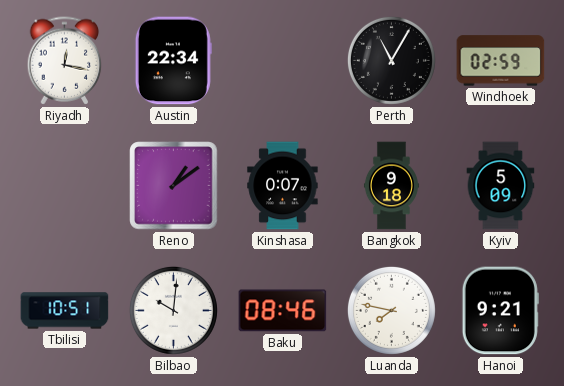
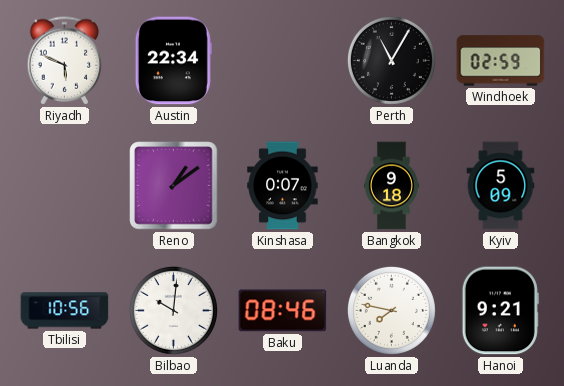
Riyadh: 12:17 -> 5:49
Tbilisi: 10:51 -> 10:56
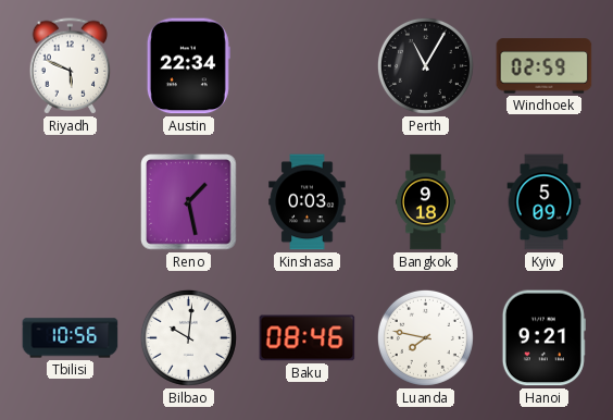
Reno: 1:09 -> 1:28
Kinshasa: 0:07 -> 0:03
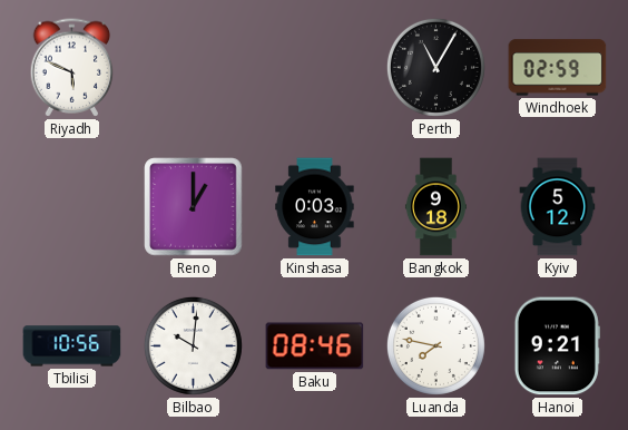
Austin: 22:34 -> none
Reno: 1:28 -> 1:00
Kyiv: 5:09 -> 5:12
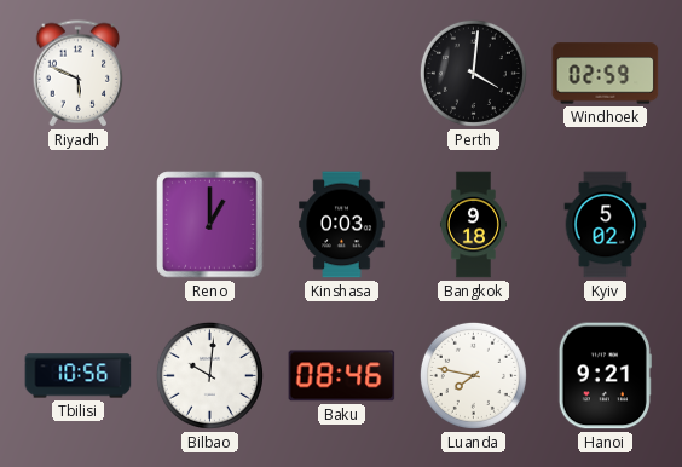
Perth: 11:05 -> 4:01
Kyiv: 5:12 -> 5:02
